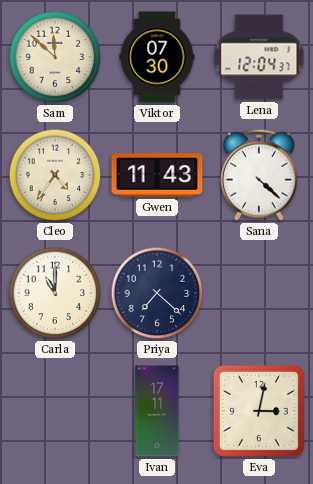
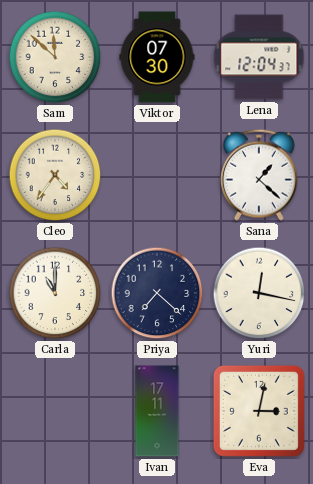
Gwen: 11:43 -> none
Sana: 4:22 -> 1:22
Yuri: none -> 12:17
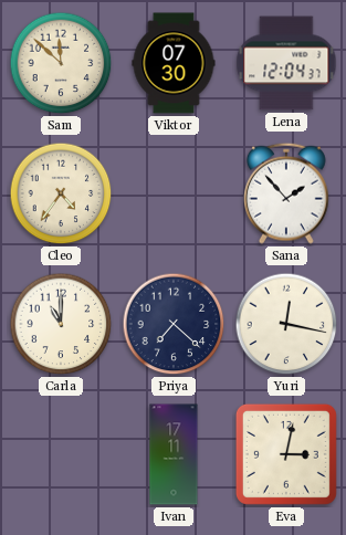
Sana: 1:22 -> 1:53
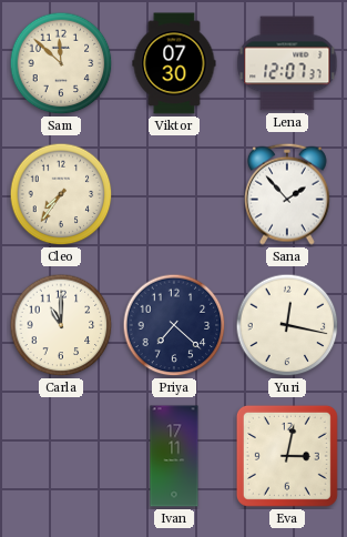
Lena: 12:04 -> 12:07
Cleo: 4:36 -> 7:36
